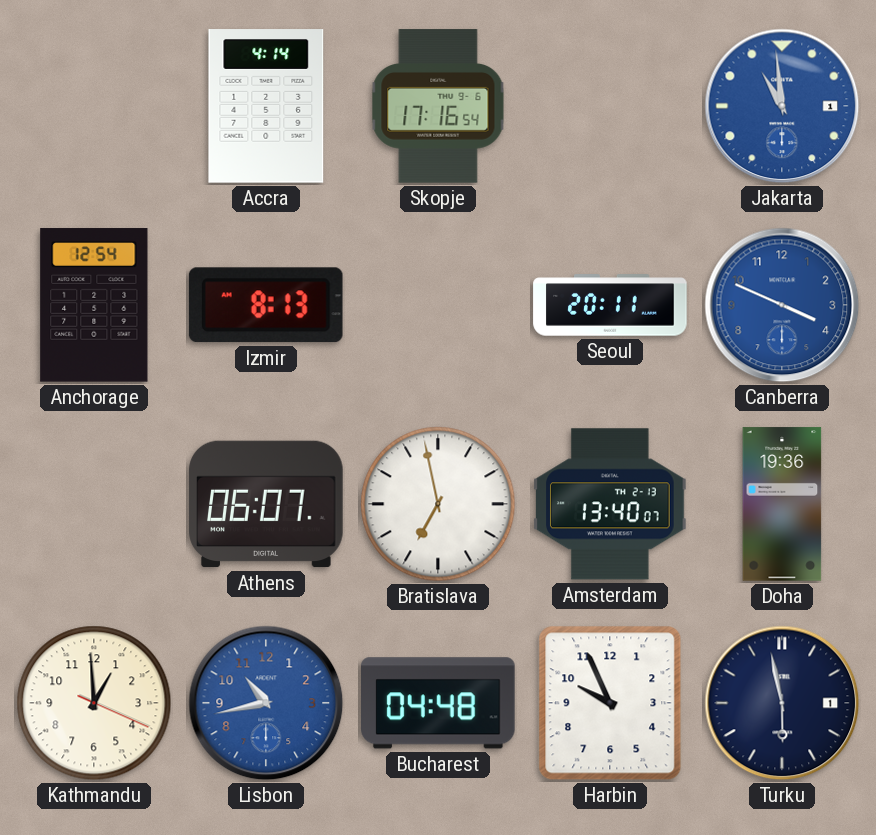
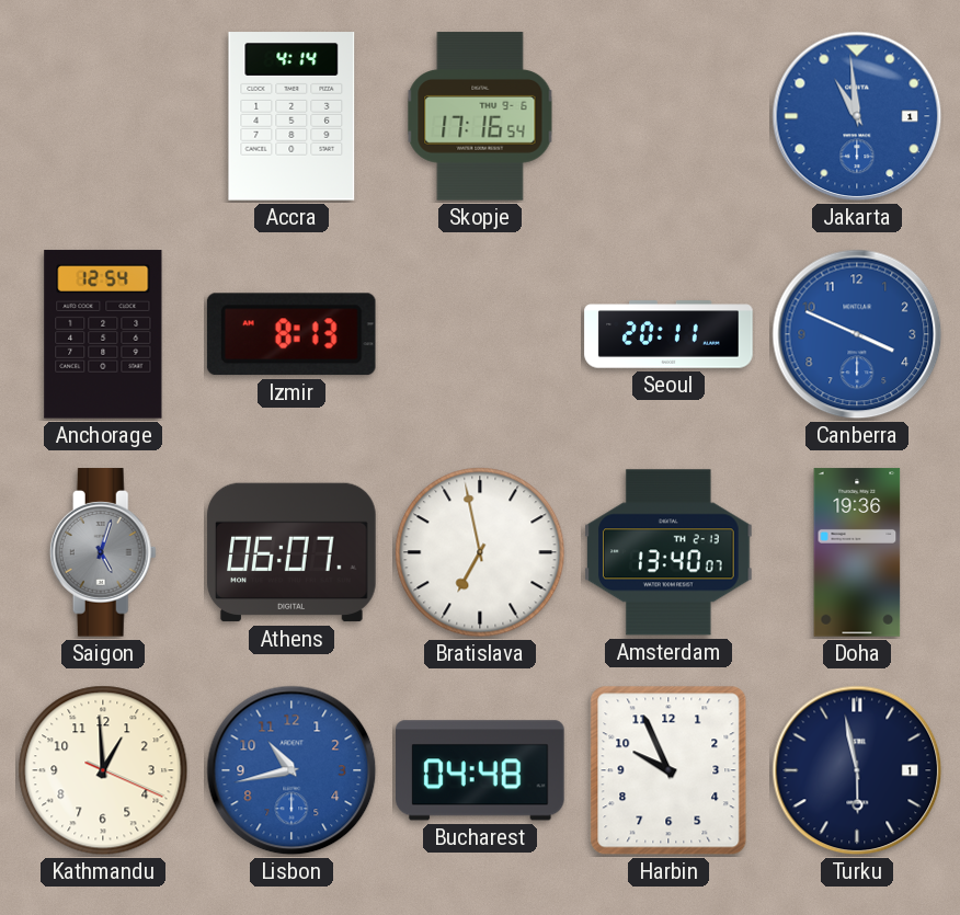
Saigon: none -> 5:03
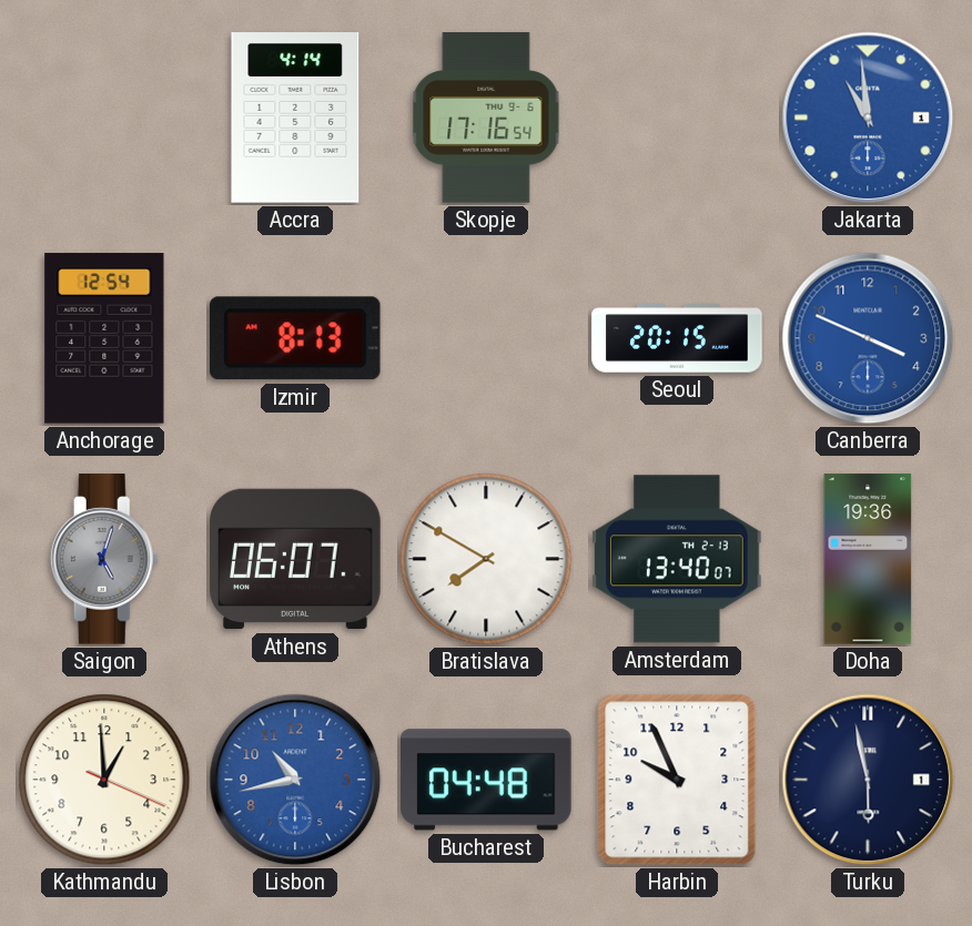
Seoul: 20:11 -> 20:15
Bratislava: 6:58 -> 7:50
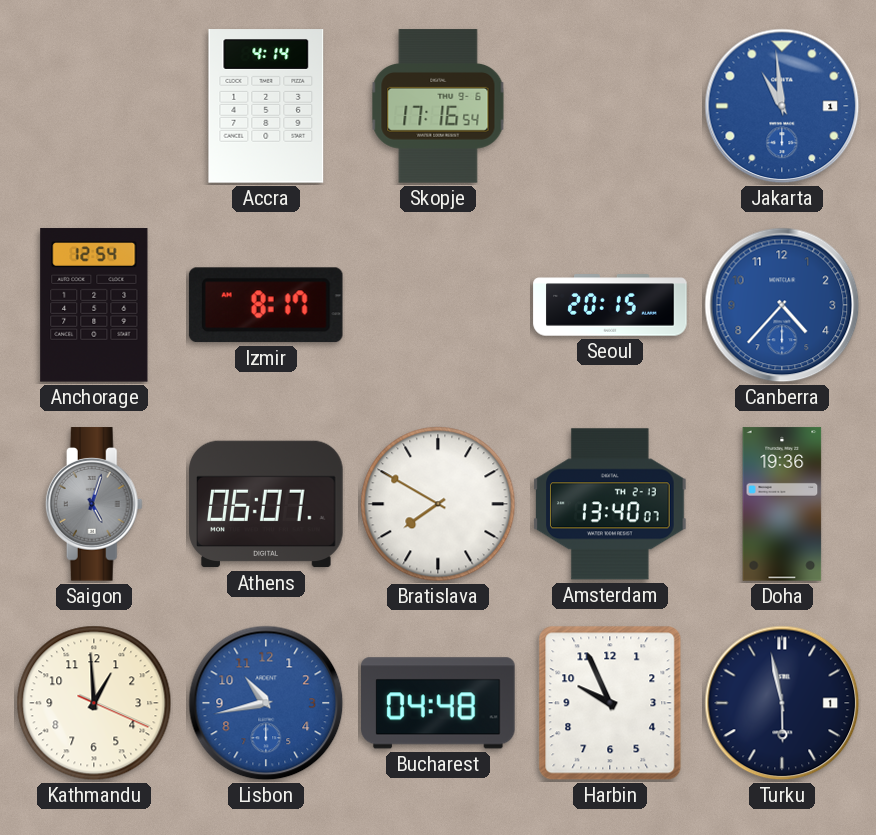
Izmir: 8:13 -> 8:17
Canberra: 3:49 -> 4:37
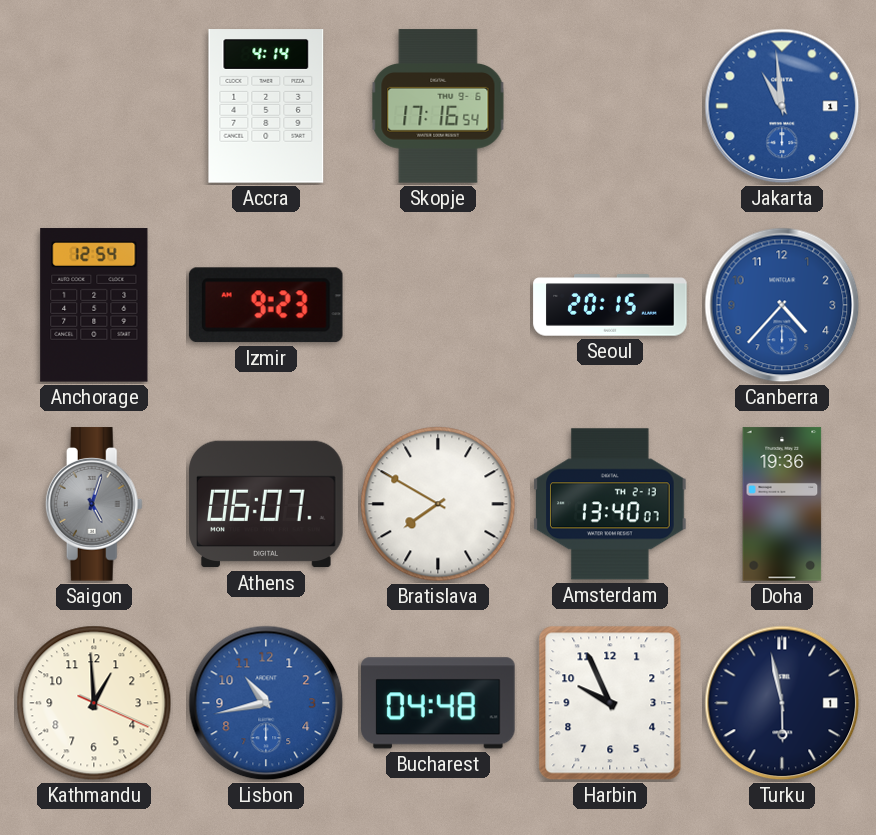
Izmir: 8:17 -> 9:23
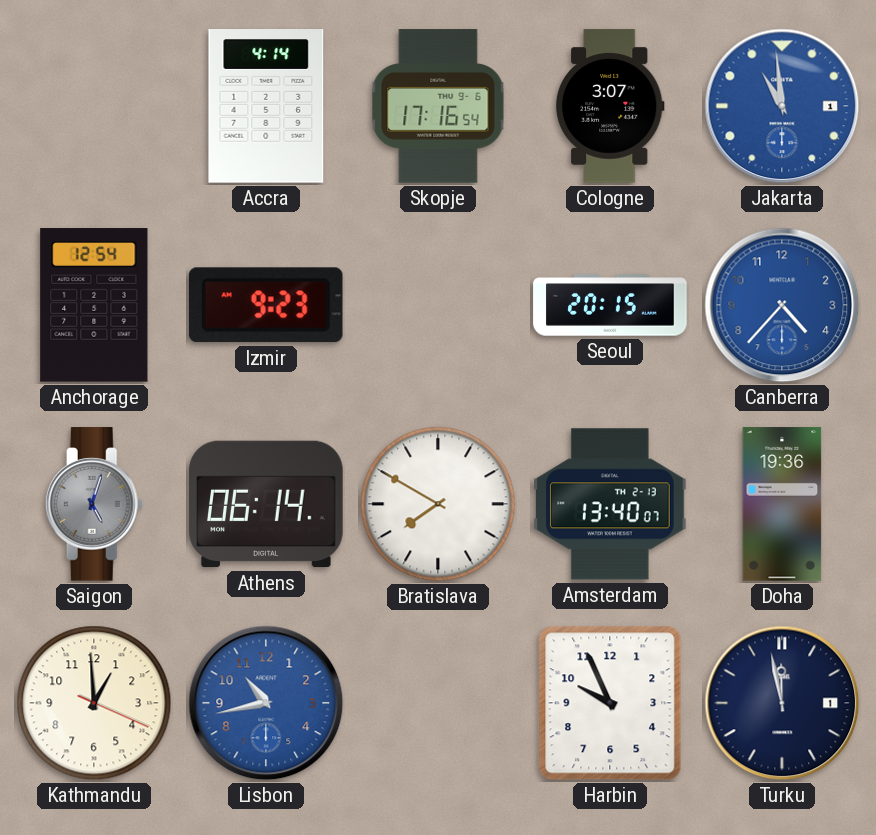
Cologne: none -> 3:07
Athens: 06:07 -> 06:14
Bucharest: 04:48 -> none
Turku: 5:58 -> 11:58
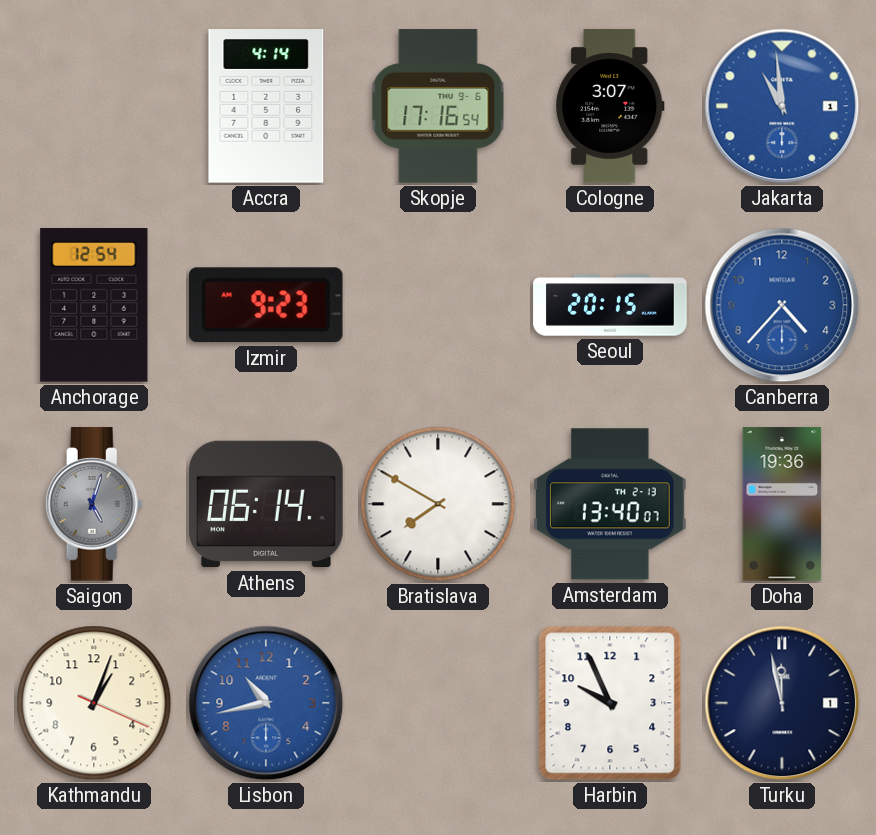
Kathmandu: 12:59 -> 1:03
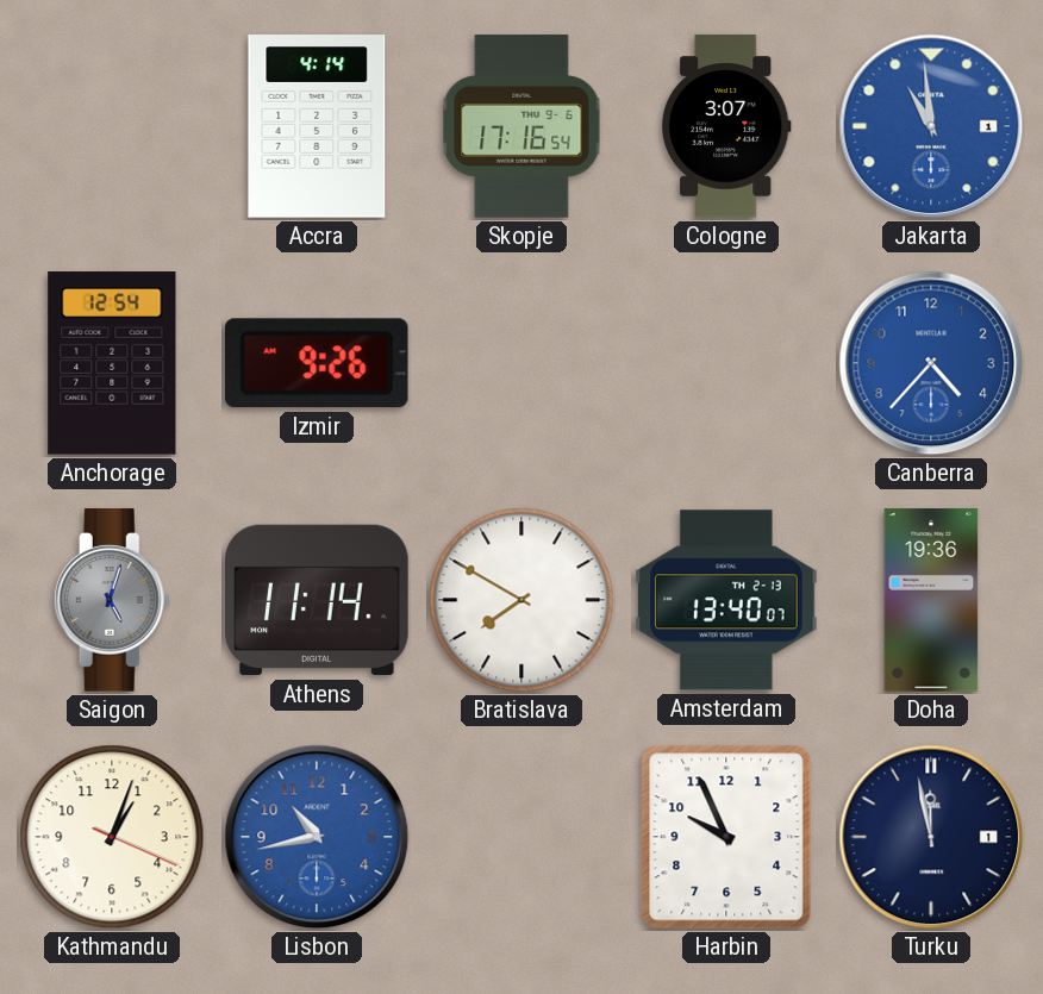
Izmir: 9:23 -> 9:26
Seoul: 20:15 -> none
Athens: 06:14 -> 11:14
